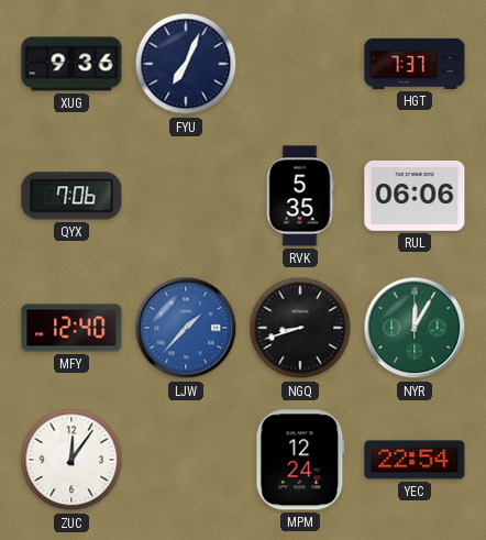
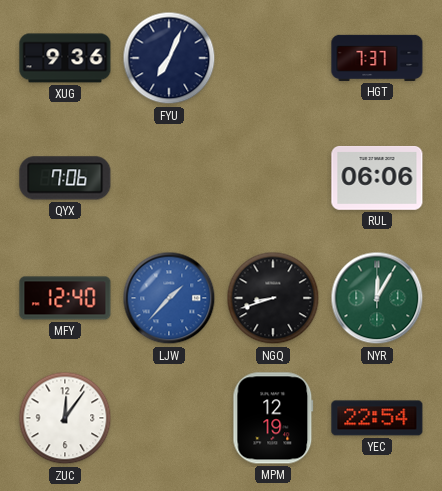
RVK: 5:35 -> none
MPM: 12:24 -> 12:19
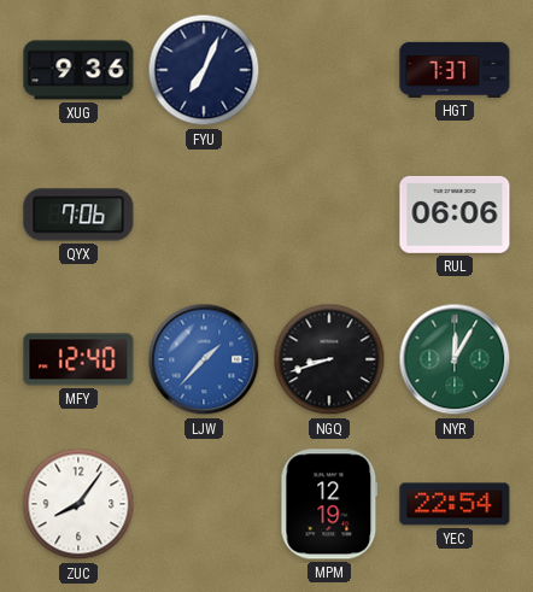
ZUC: 12:06 -> 8:06
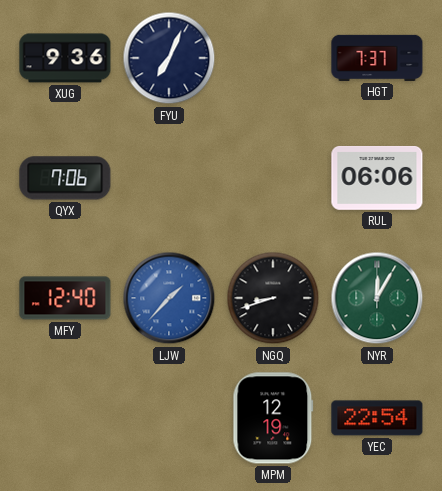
ZUC: 8:06 -> none
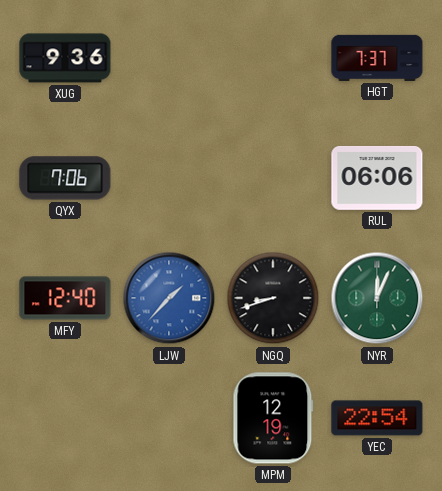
FYU: 7:04 -> none
NYR: 12:05 -> 12:04
